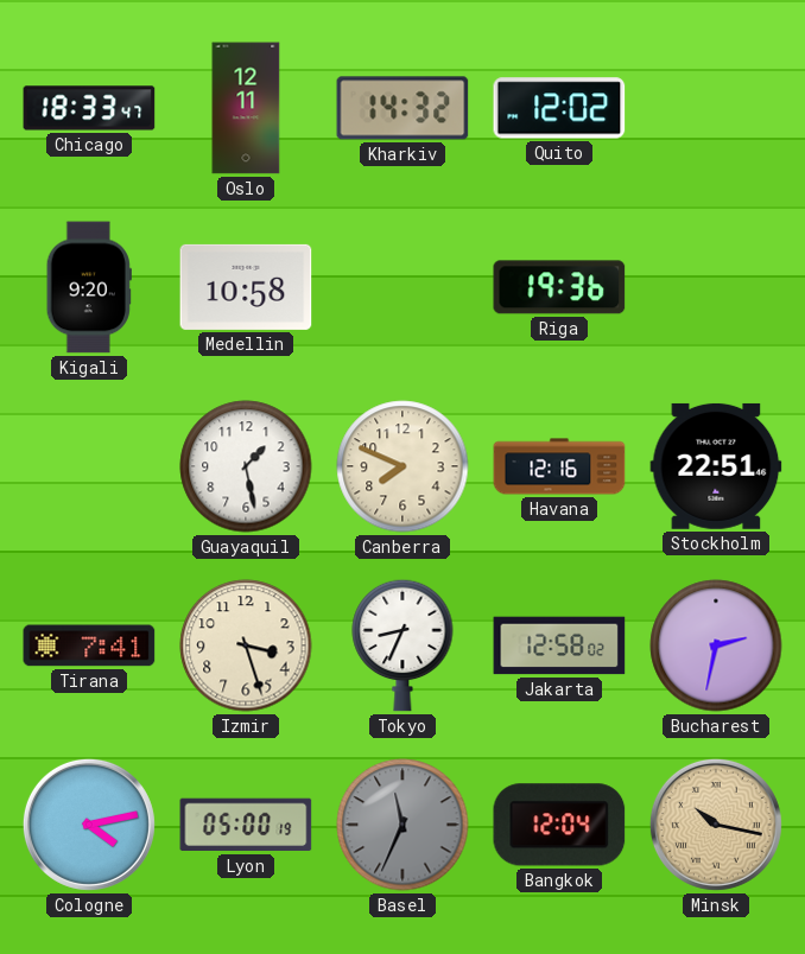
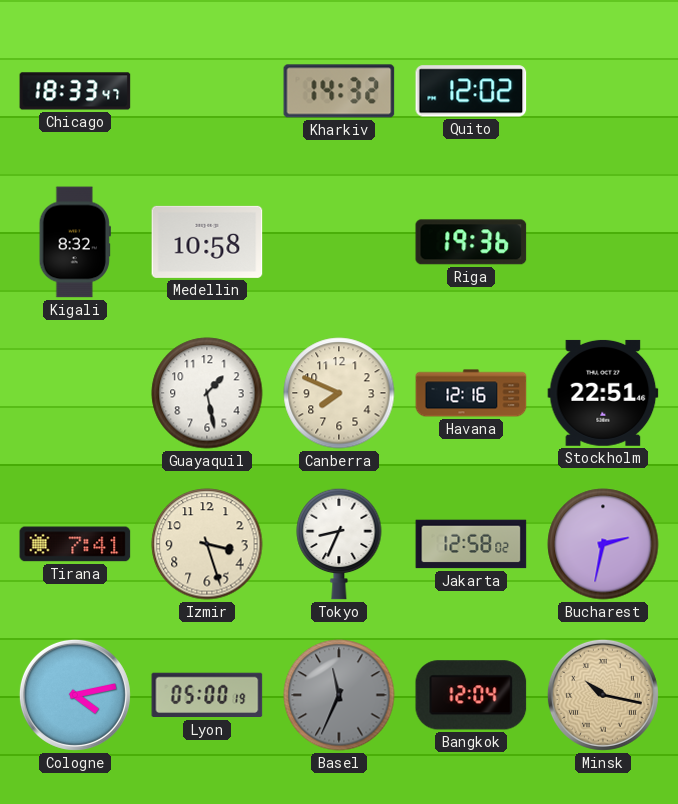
Oslo: 12:11 -> none
Kigali: 9:20 -> 8:32
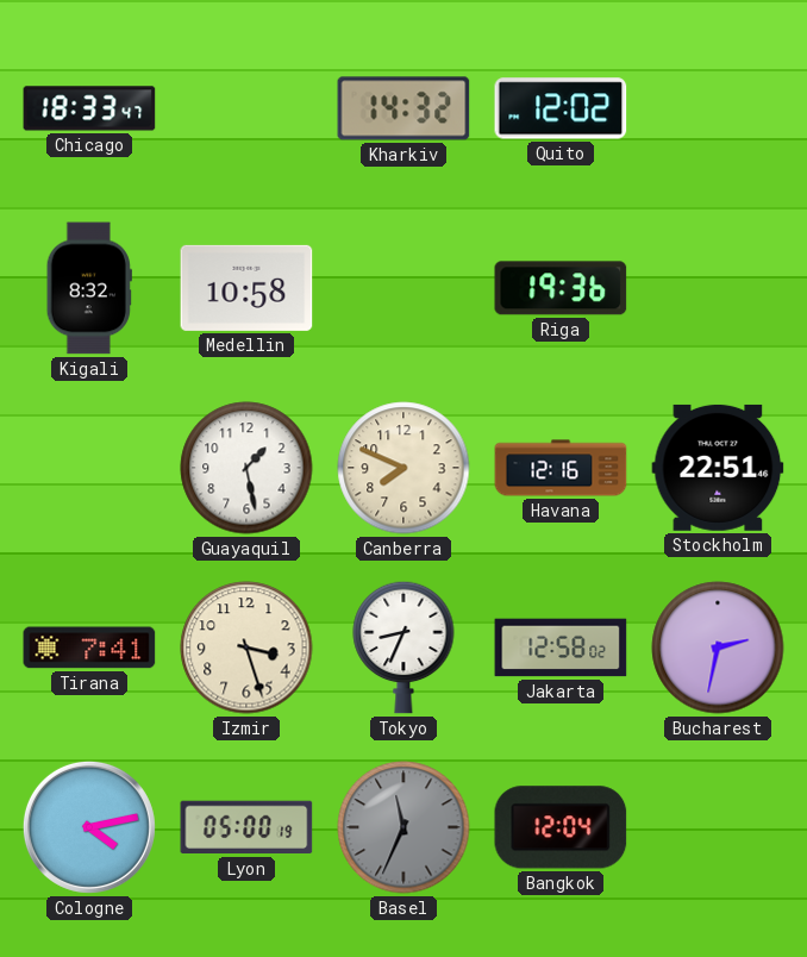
Minsk: 10:17 -> none
